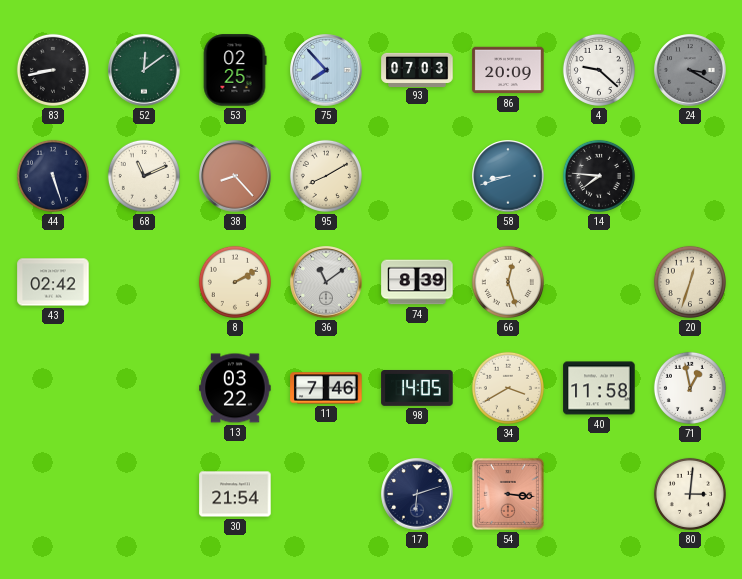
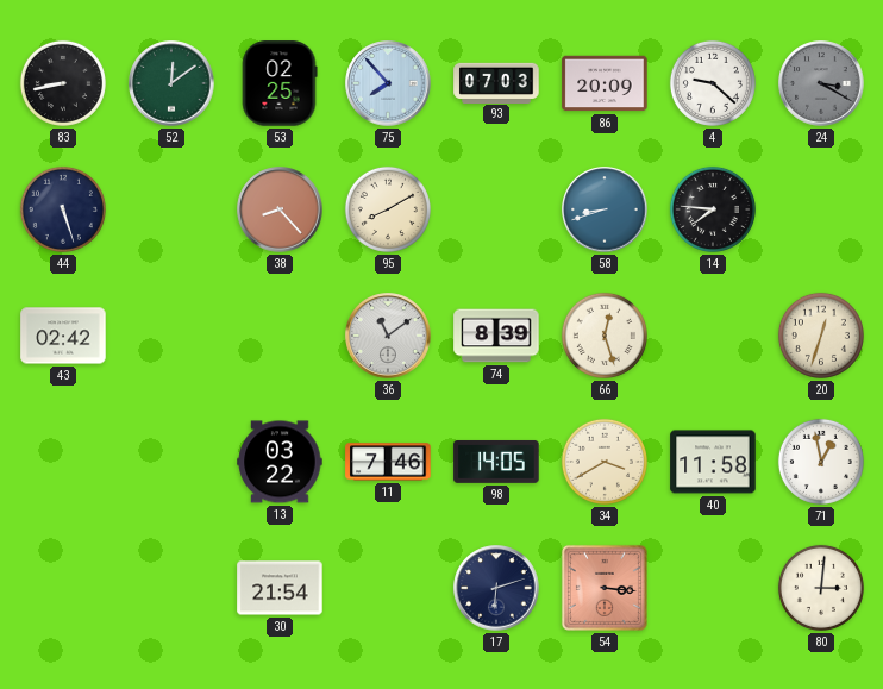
68: 11:11 -> none
8: 2:10 -> none
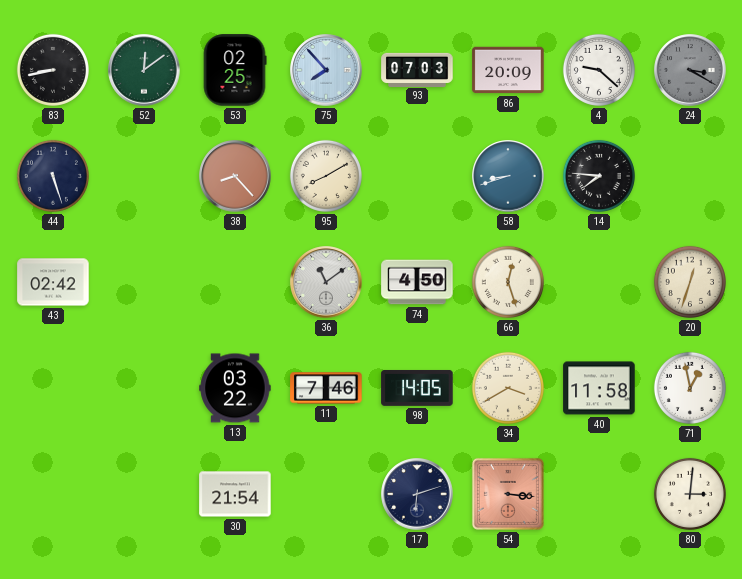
74: 8:39 -> 4:50
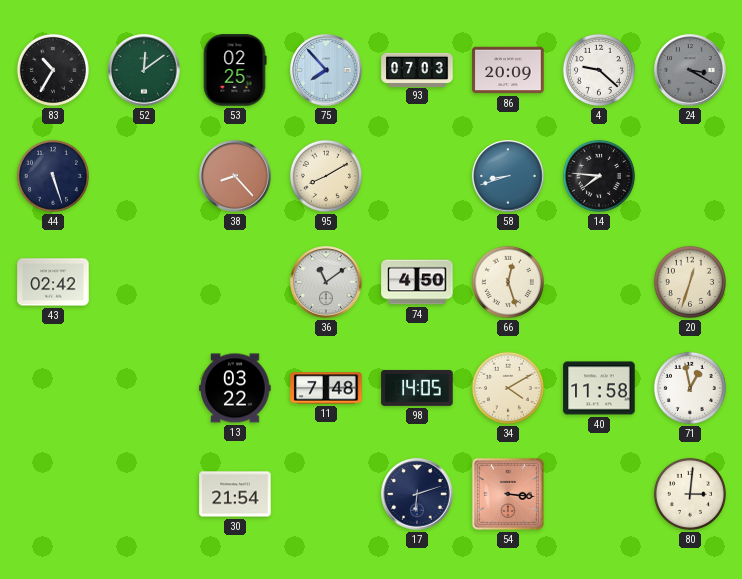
83: 8:43 -> 10:35
11: 7:46 -> 7:48
34: 3:40 -> 4:10
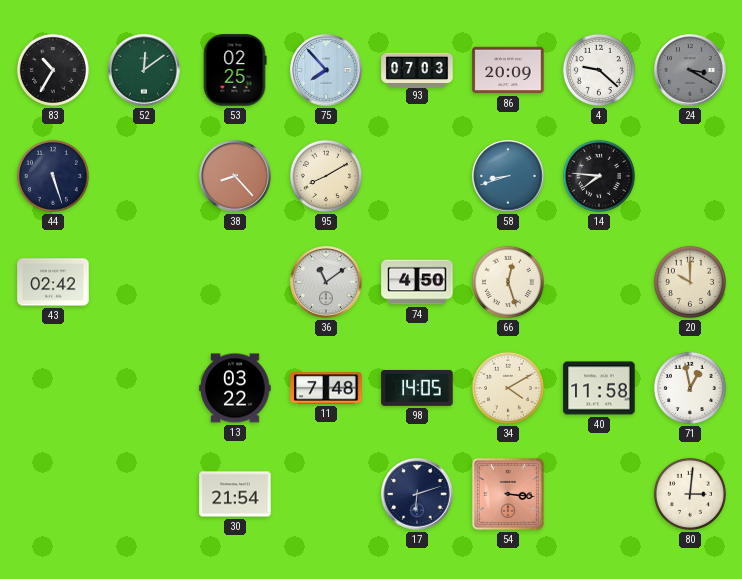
20: 12:33 -> 10:00
